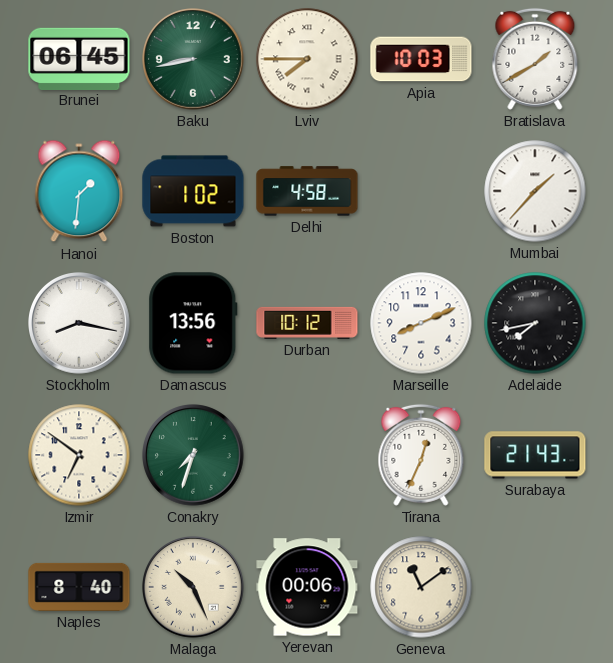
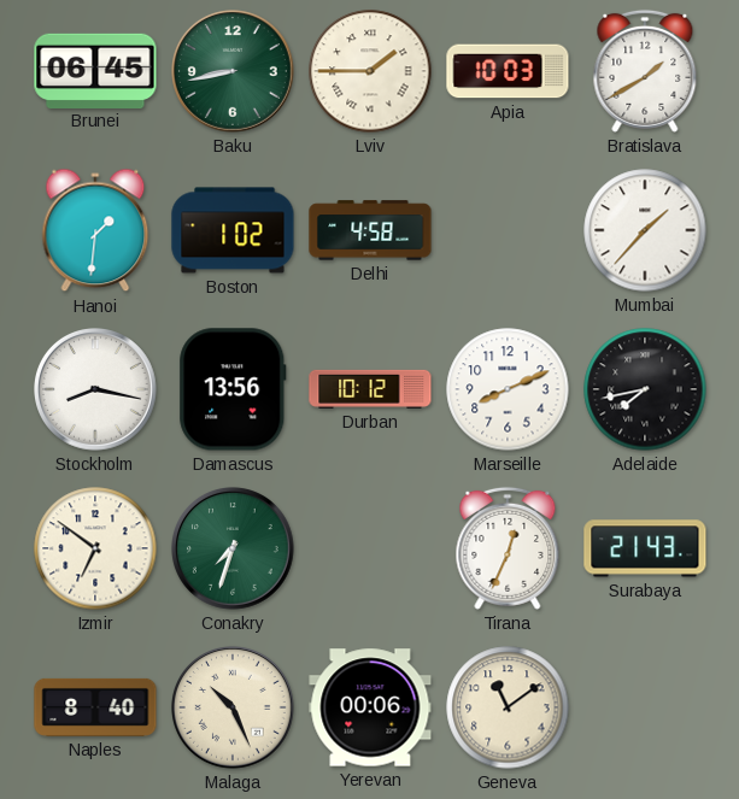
Lviv: 7:45 -> 1:45
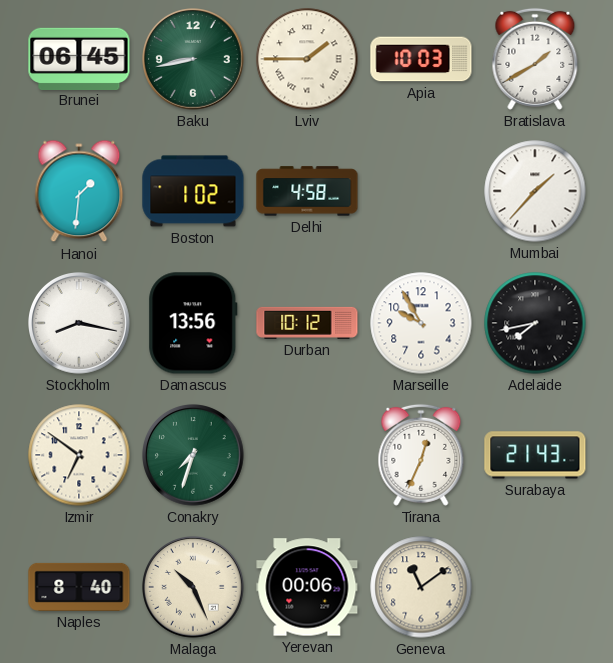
Marseille: 8:11 -> 9:55
